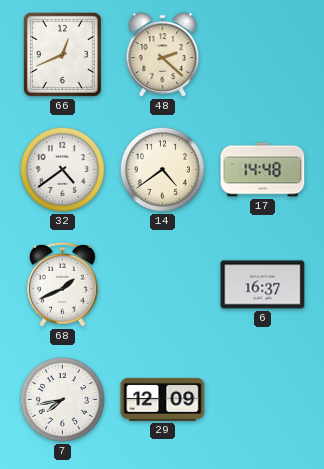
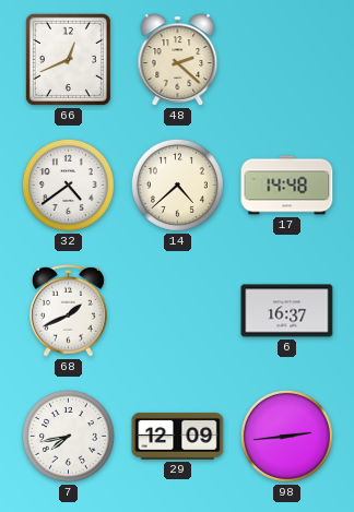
14: 4:39 -> 4:38
98: none -> 2:44
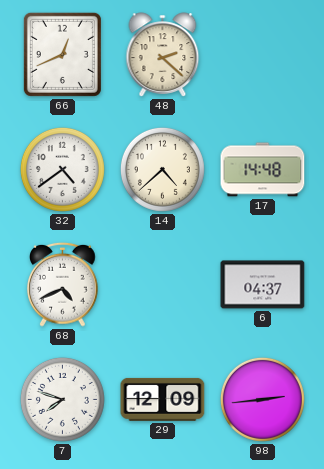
68: 1:41 -> 4:41
6: 16:37 -> 04:37
7: 7:43 -> 7:48
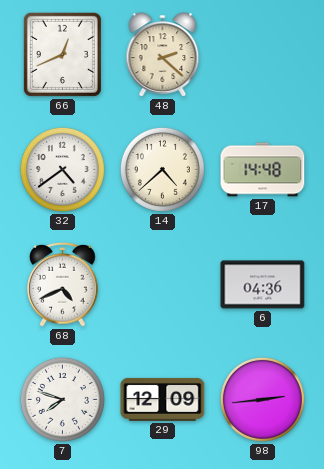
6: 04:37 -> 04:36
